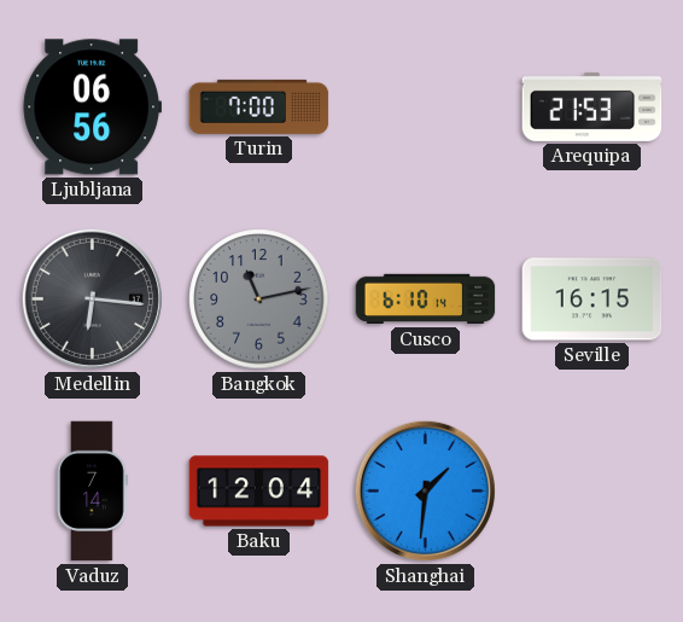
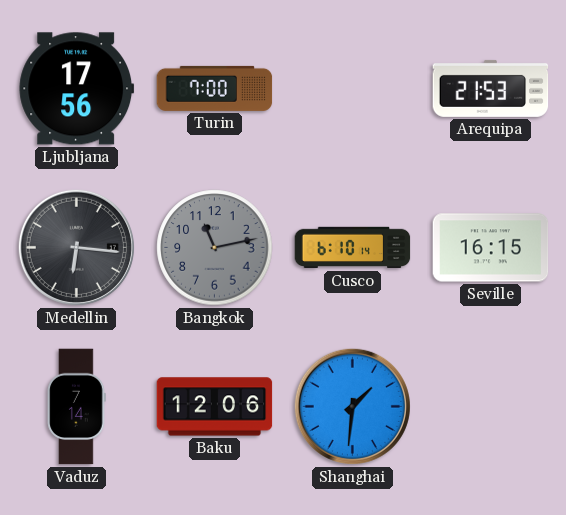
Ljubljana: 06:56 -> 17:56
Baku: 12:04 -> 12:06
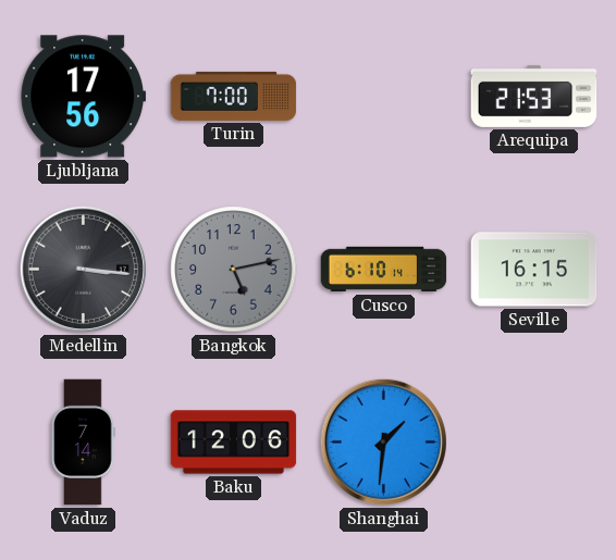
Medellin: 6:16 -> 3:16
Bangkok: 11:13 -> 5:13
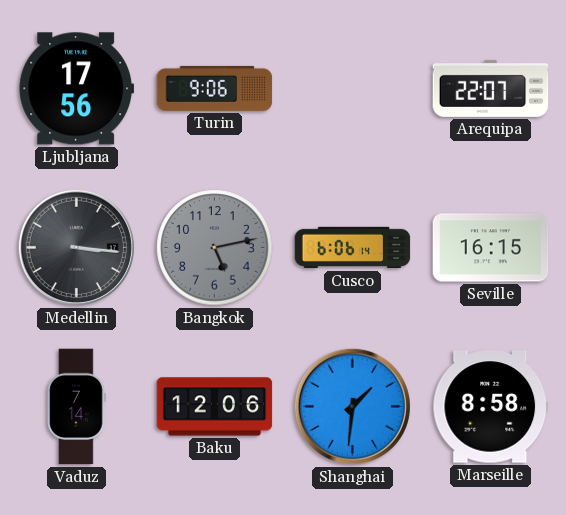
Turin: 7:00 -> 9:06
Arequipa: 21:53 -> 22:07
Cusco: 6:10 -> 6:06
Marseille: none -> 8:58
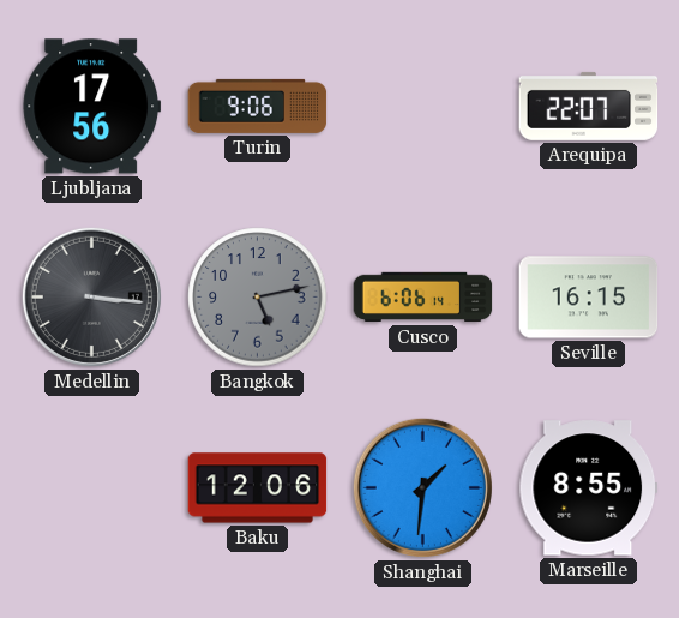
Vaduz: 7:14 -> none
Marseille: 8:58 -> 8:55
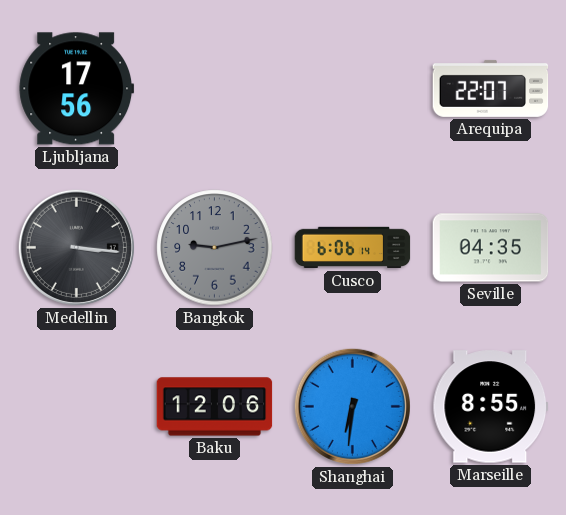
Turin: 9:06 -> none
Bangkok: 5:13 -> 9:13
Seville: 16:15 -> 04:35
Shanghai: 1:31 -> 6:31
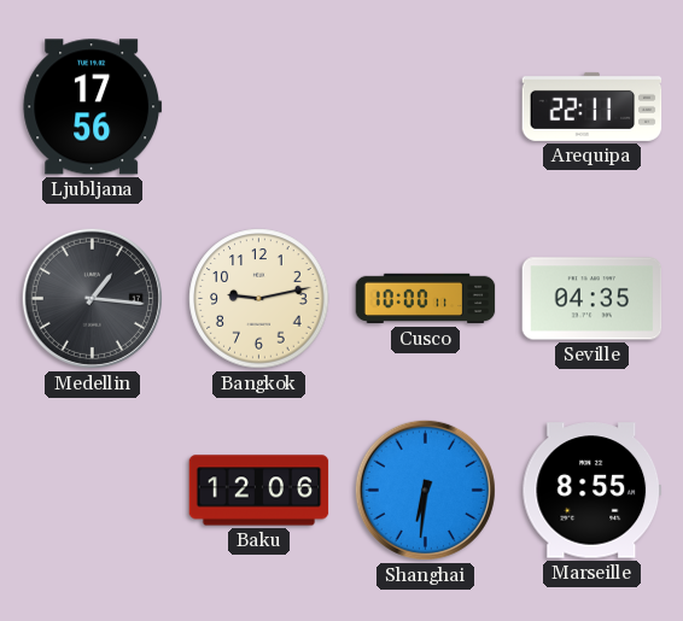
Arequipa: 22:07 -> 22:11
Medellin: 3:16 -> 1:16
Bangkok dial: grey -> cream
Cusco: 6:06 -> 10:00
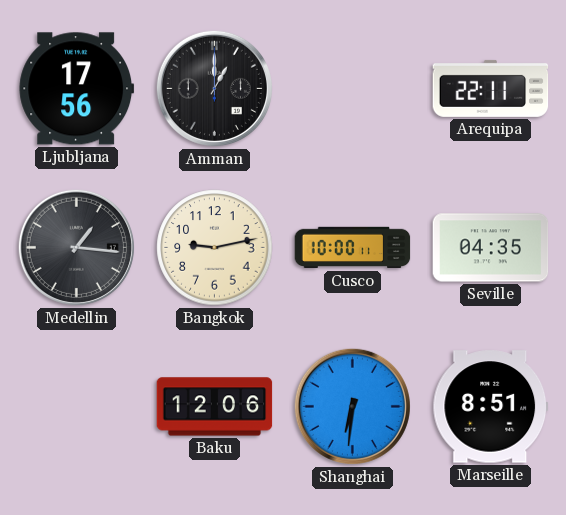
Amman: none -> 1:00
Marseille: 8:55 -> 8:51
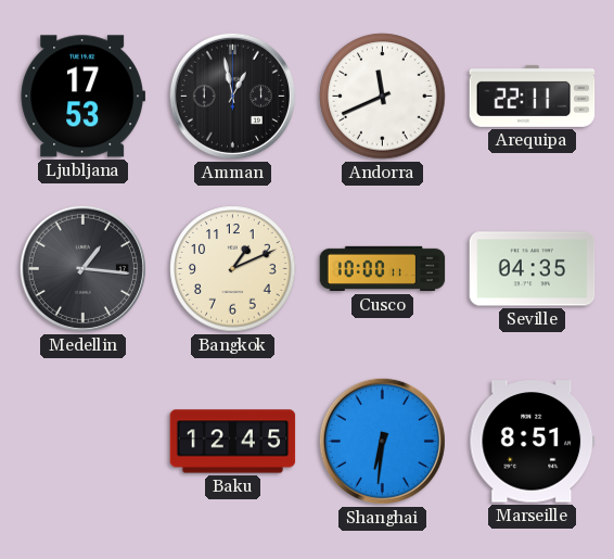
Ljubljana: 17:56 -> 17:53
Amman: 1:00 -> 12:58
Andorra: none -> 11:41
Bangkok: 9:13 -> 1:11
Baku: 12:06 -> 12:45
